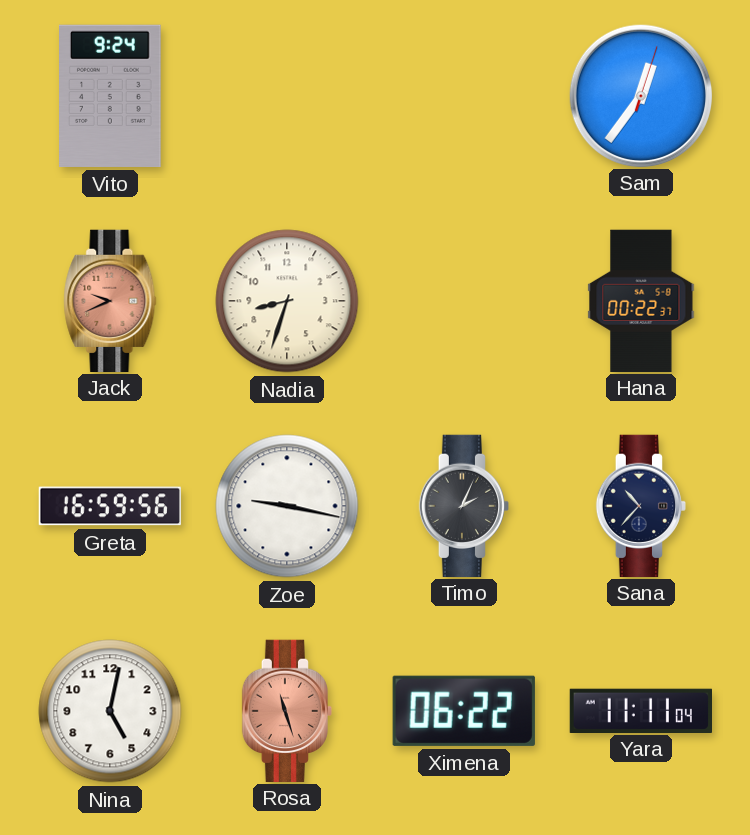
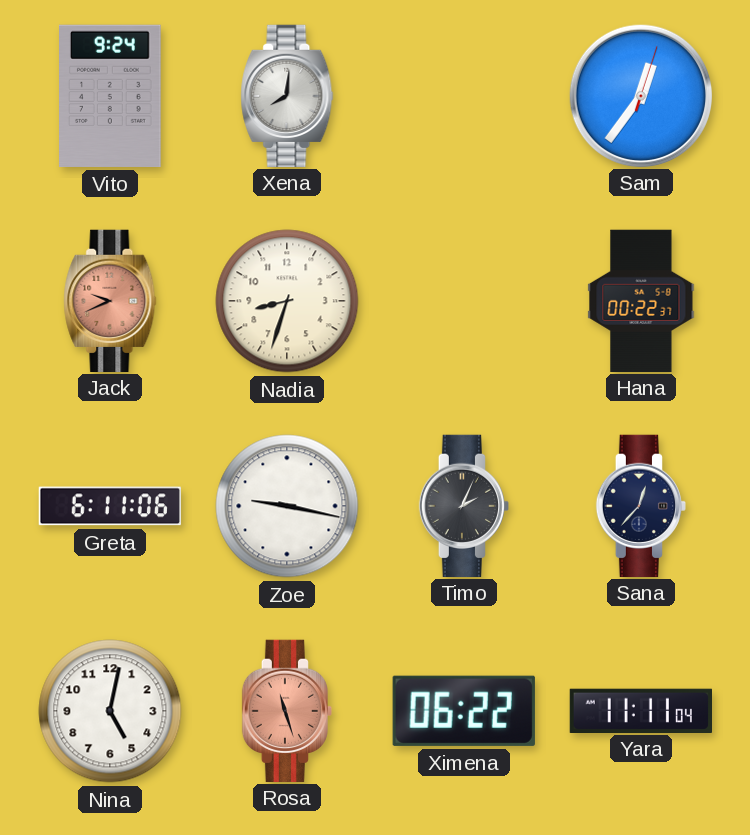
Xena: none -> 8:01
Greta: 16:59 -> 6:11
Sana: 10:37 -> 12:37
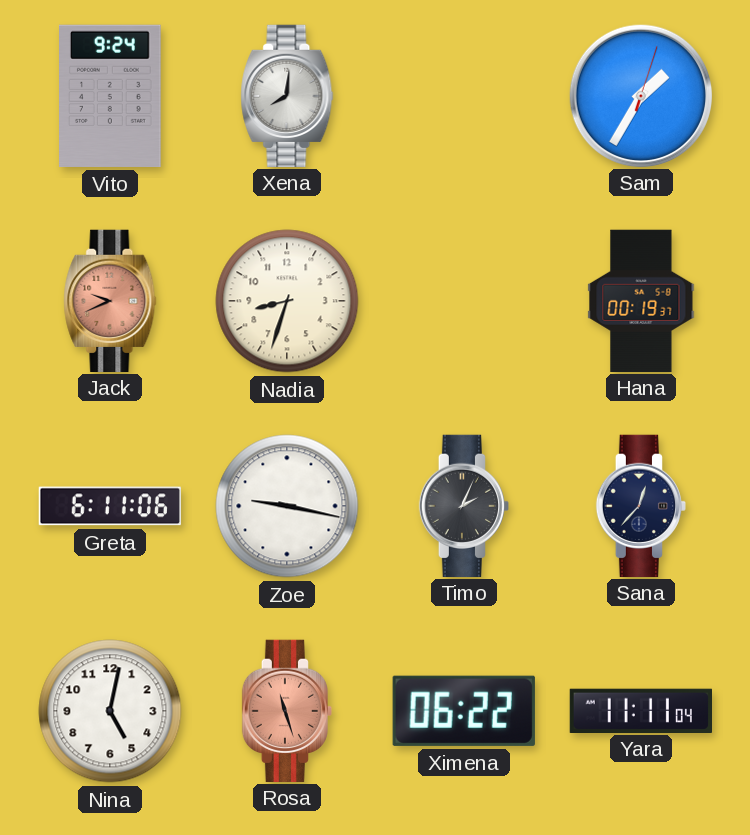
Sam: 12:36 -> 1:35
Hana: 00:22 -> 00:19
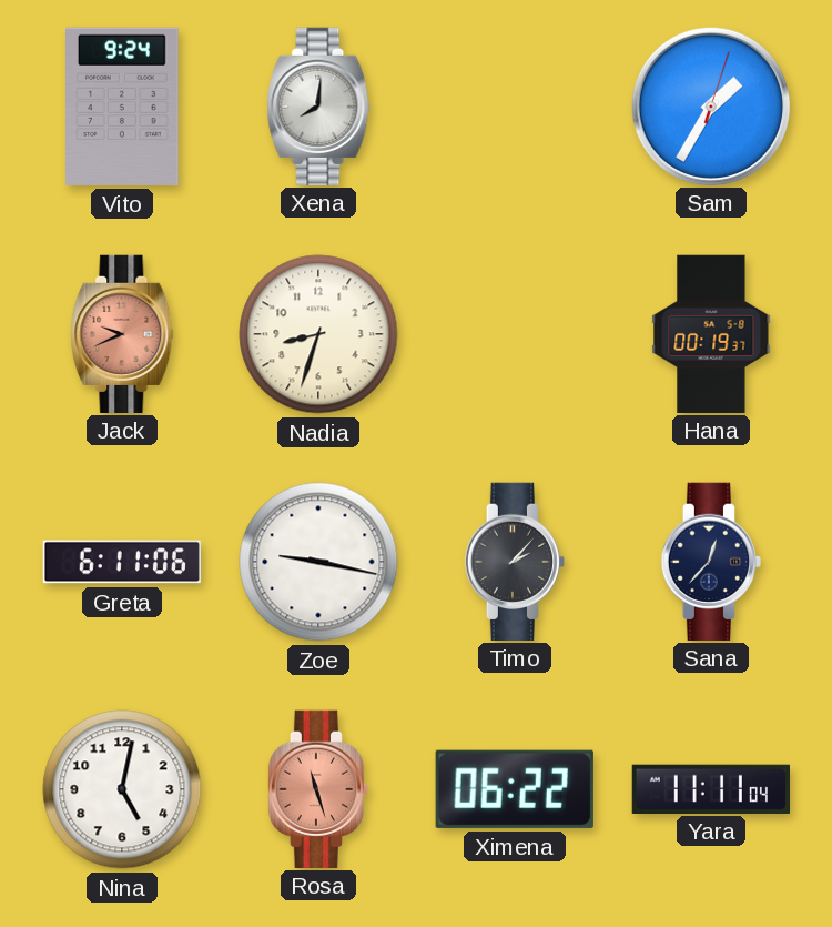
Timo: 2:04 -> 2:07
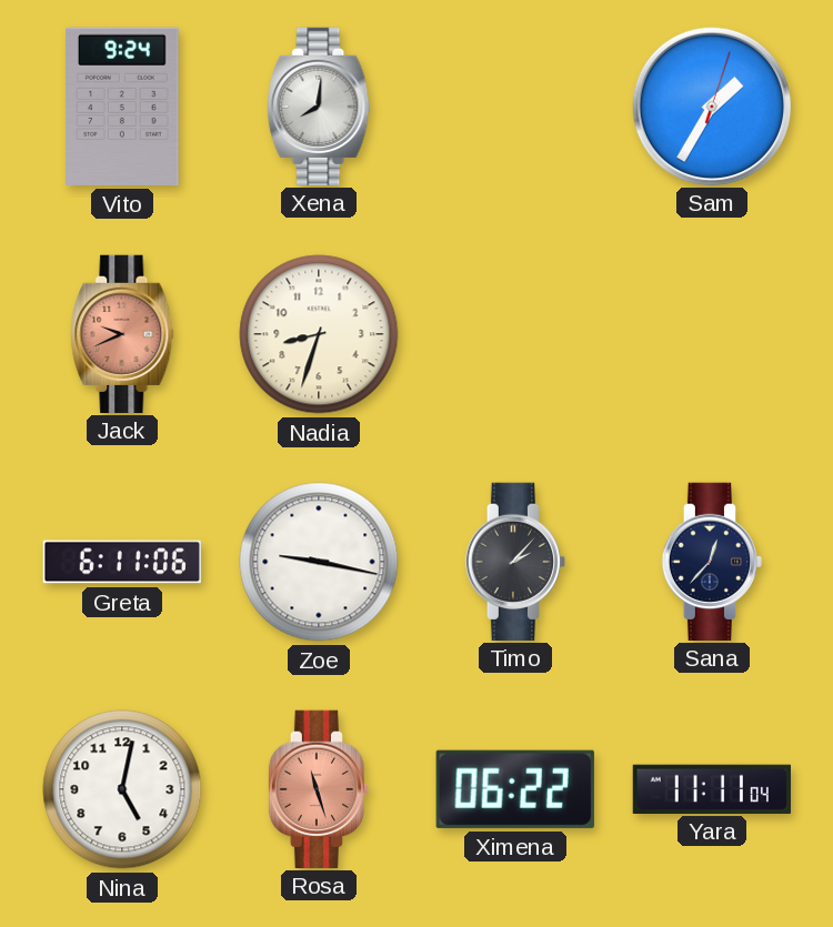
Hana: 00:19 -> none
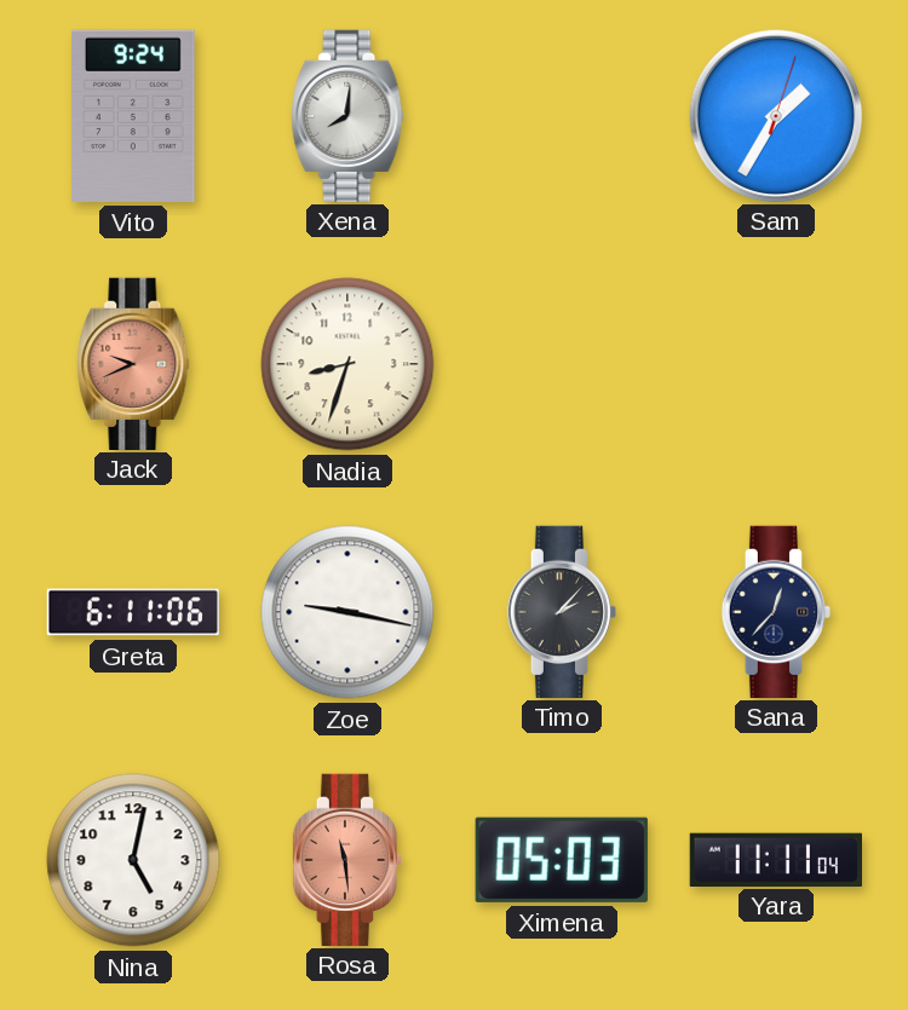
Rosa: 11:27 -> 11:29
Ximena: 06:22 -> 05:03
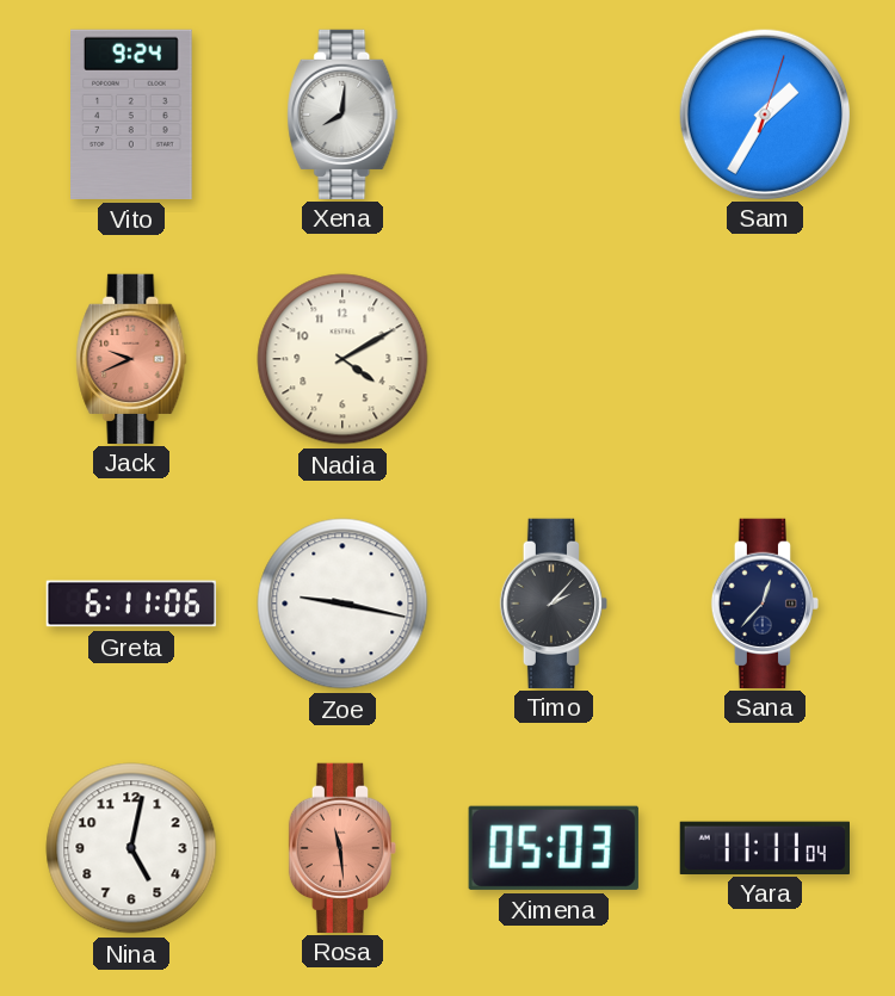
Nadia: 8:33 -> 4:10
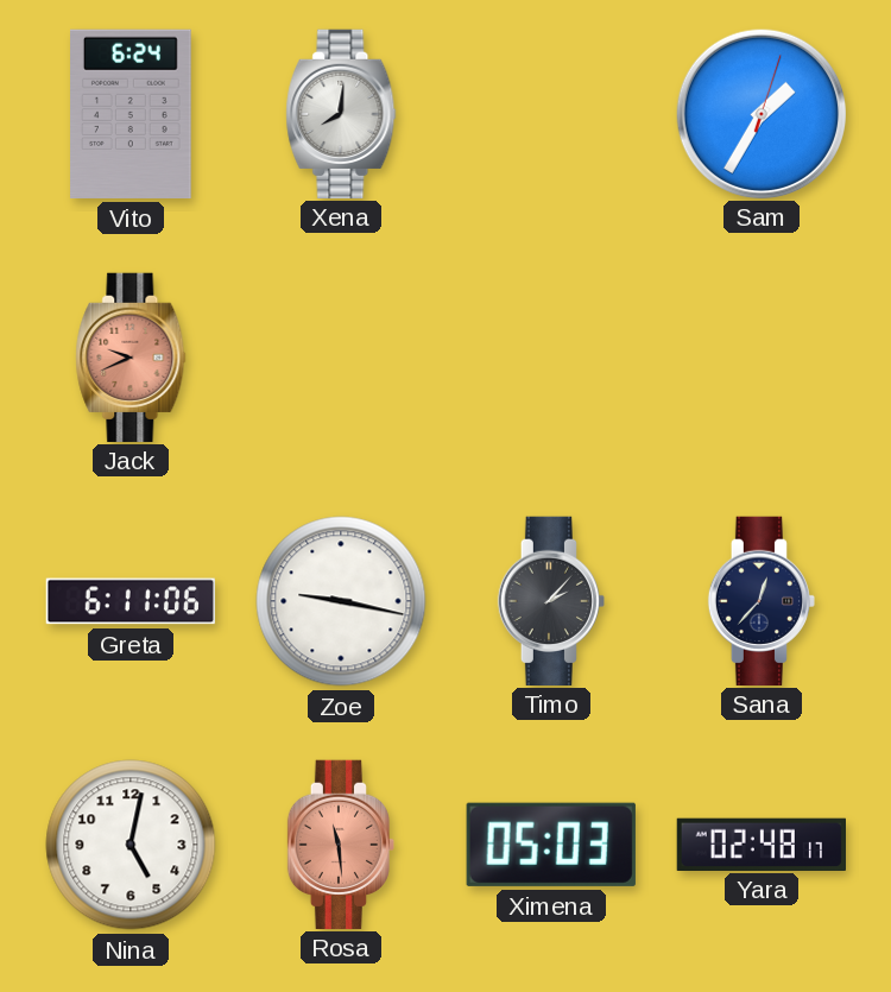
Vito: 9:24 -> 6:24
Nadia: 4:10 -> none
Yara: 11:11 -> 02:48
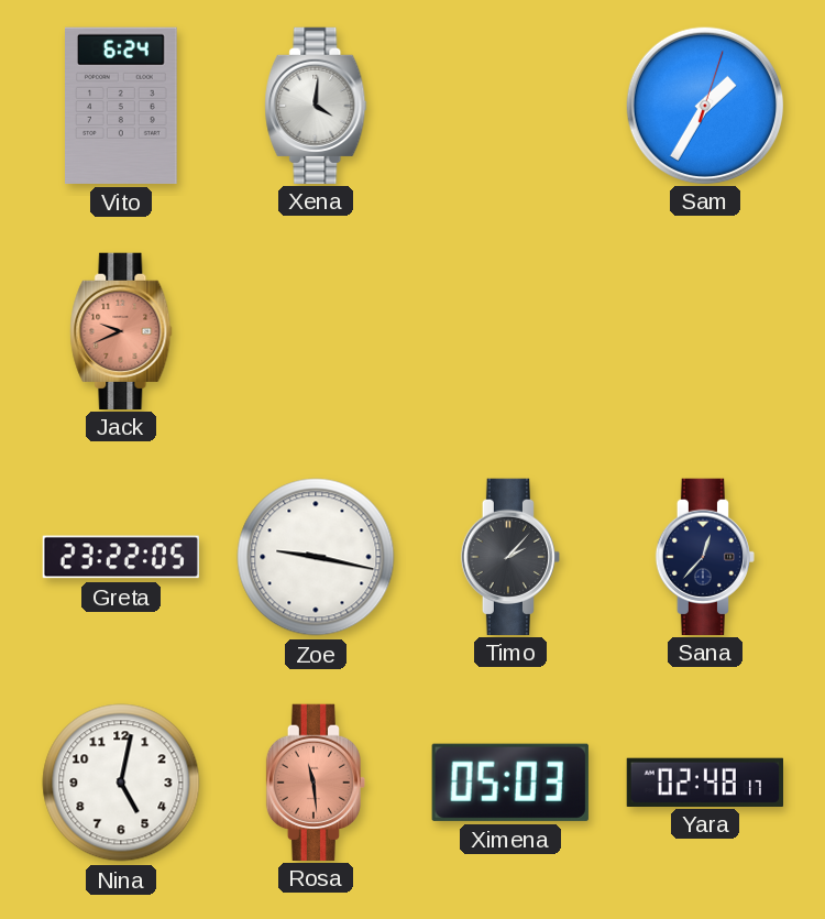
Xena: 8:01 -> 4:01
Greta: 6:11 -> 23:22
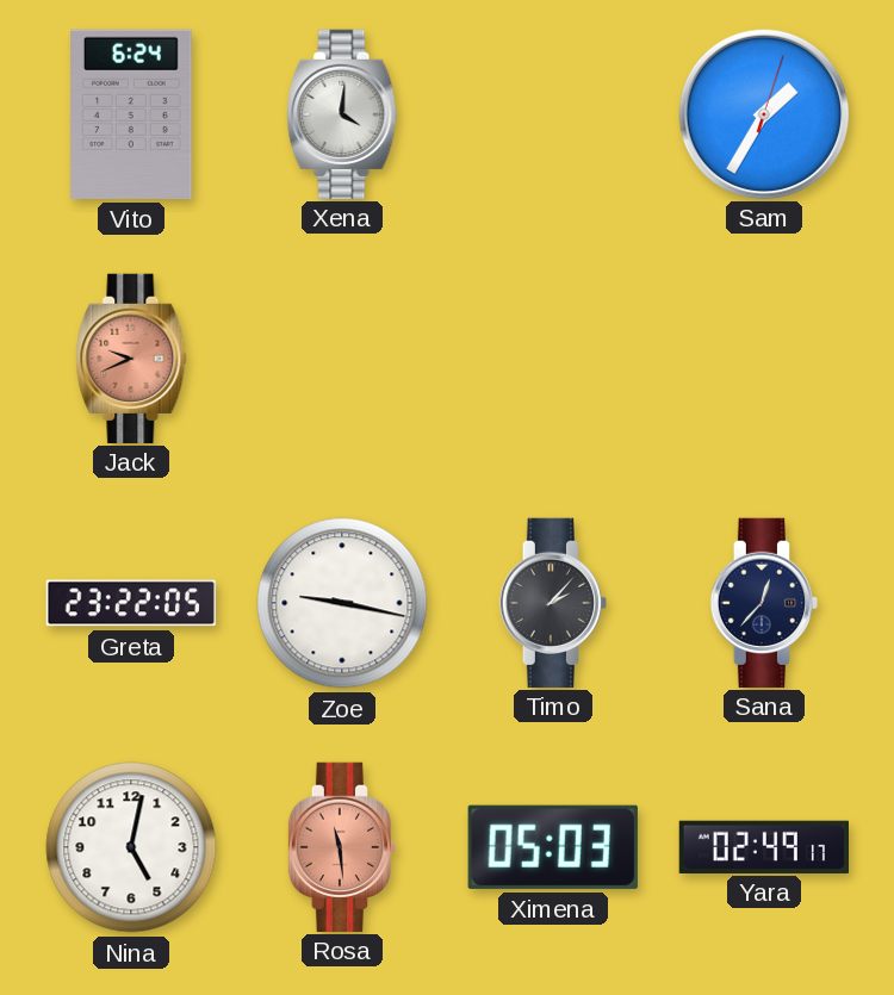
Yara: 02:48 -> 02:49
